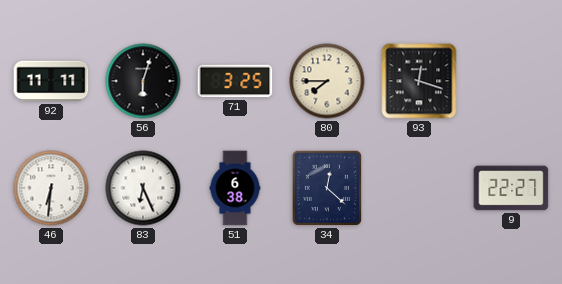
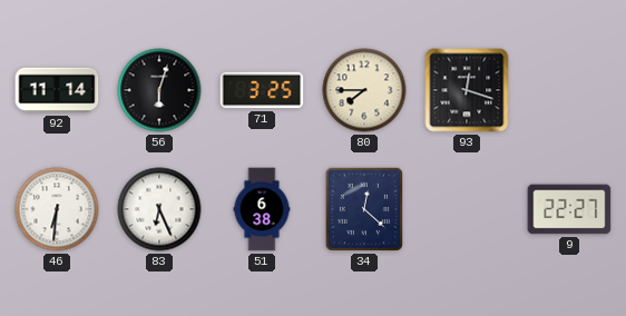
92: 11:11 -> 11:14
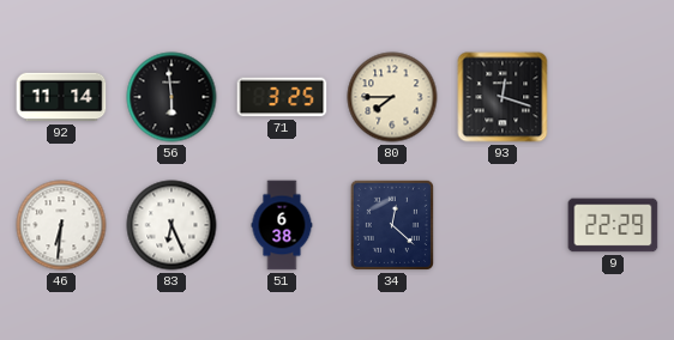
56: 6:03 -> 5:59
9: 22:27 -> 22:29
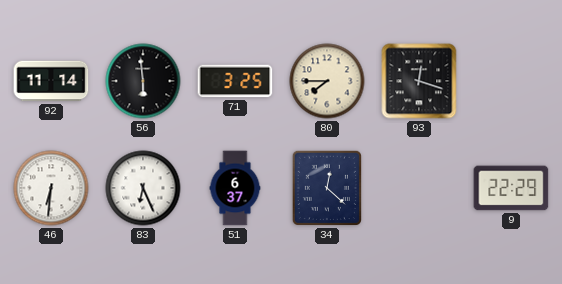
51: 6:38 -> 6:37
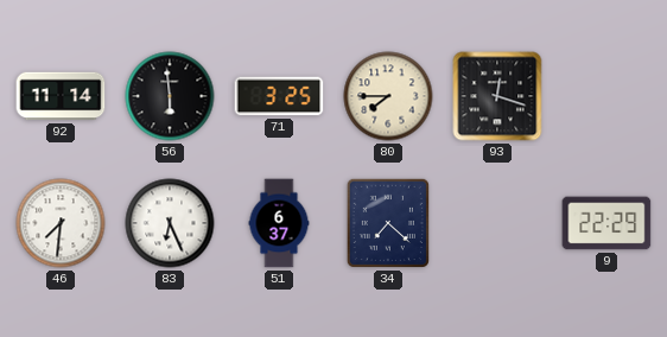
46: 6:31 -> 7:31
34: 12:22 -> 7:22
